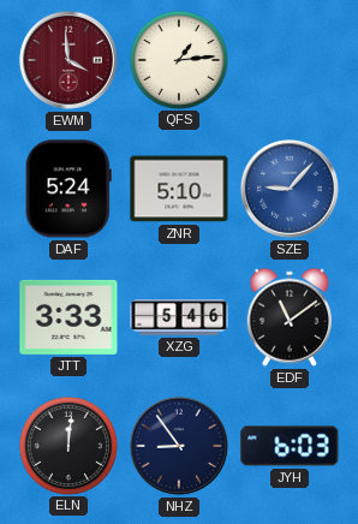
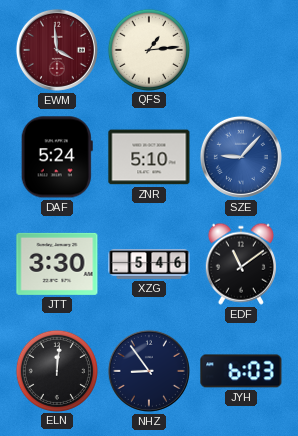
JTT: 3:33 -> 3:30
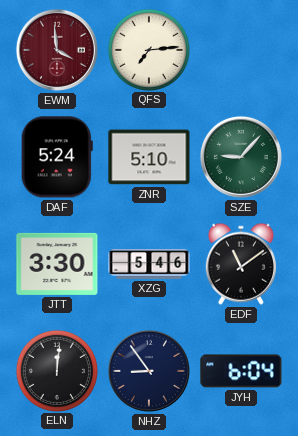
QFS: 1:14 -> 7:14
SZE dial: blue -> green
JYH: 6:03 -> 6:04
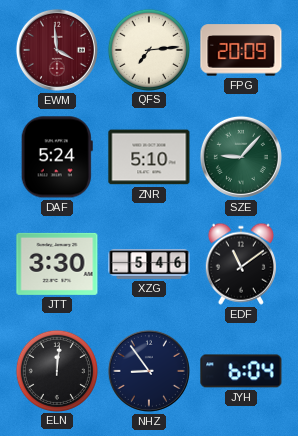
FPG: none -> 20:09
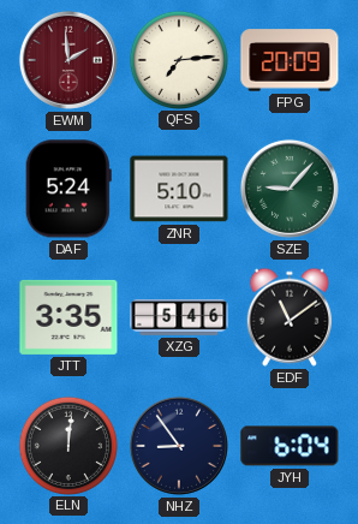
EWM: 3:59 -> 1:59
JTT: 3:30 -> 3:35
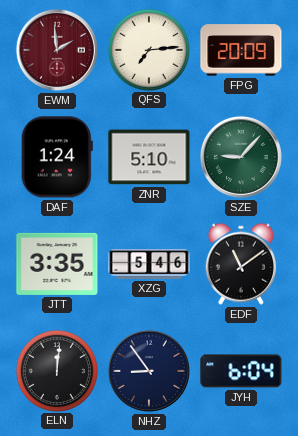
DAF: 5:24 -> 1:24
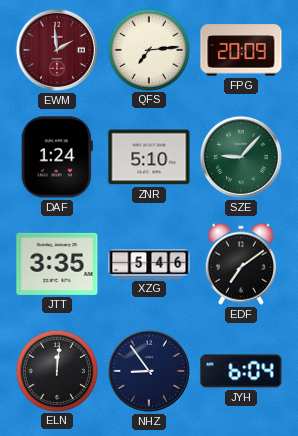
EDF: 11:09 -> 7:09
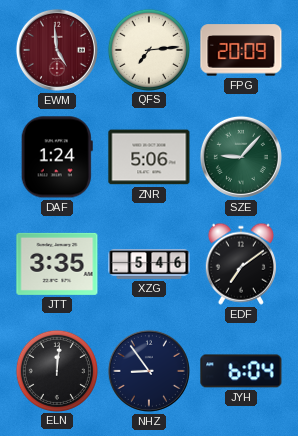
EWM: 1:59 -> 4:59
ZNR: 5:10 -> 5:06
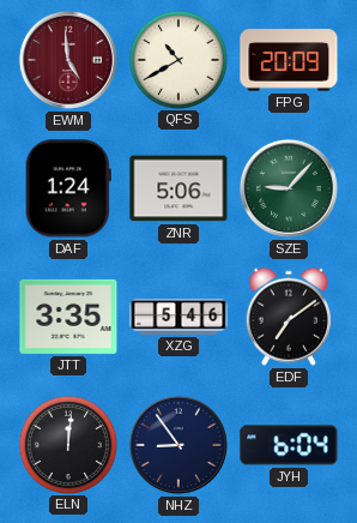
QFS: 7:14 -> 10:40
